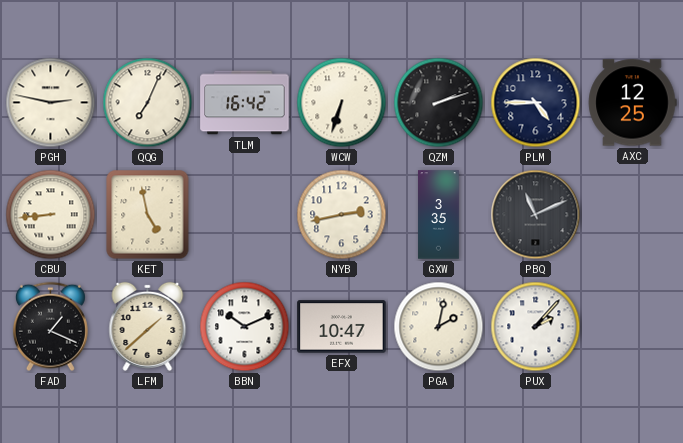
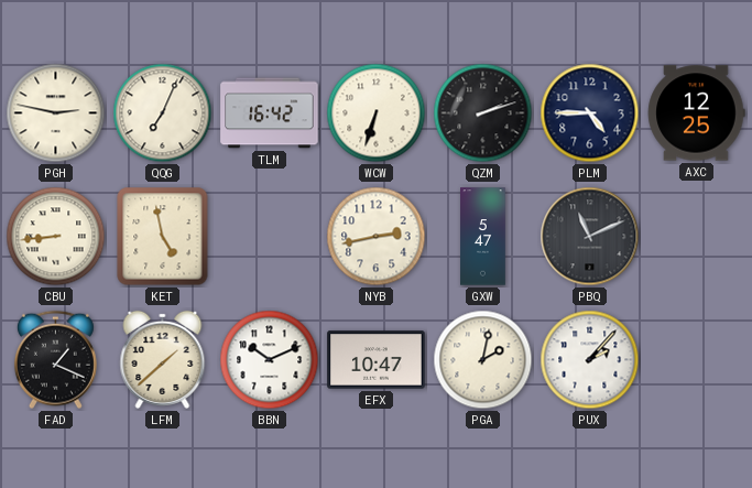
GXW: 3:35 -> 5:47
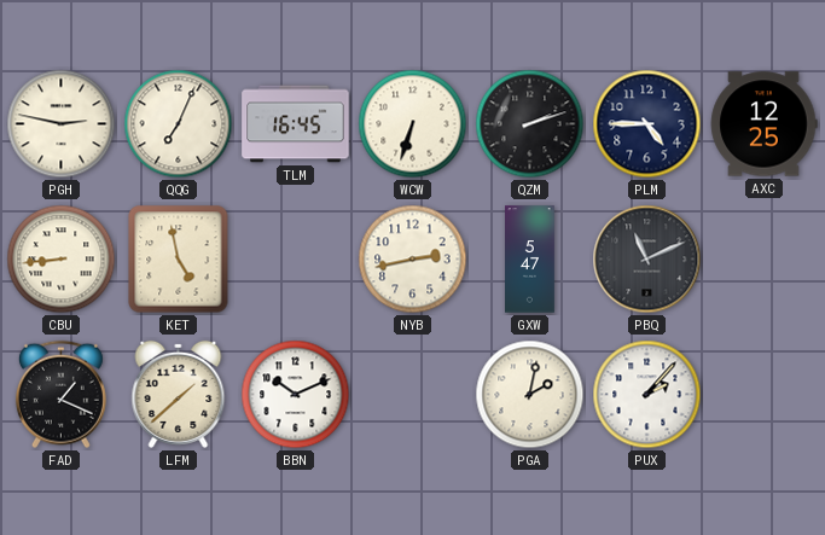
TLM: 16:42 -> 16:45
EFX: 10:47 -> none
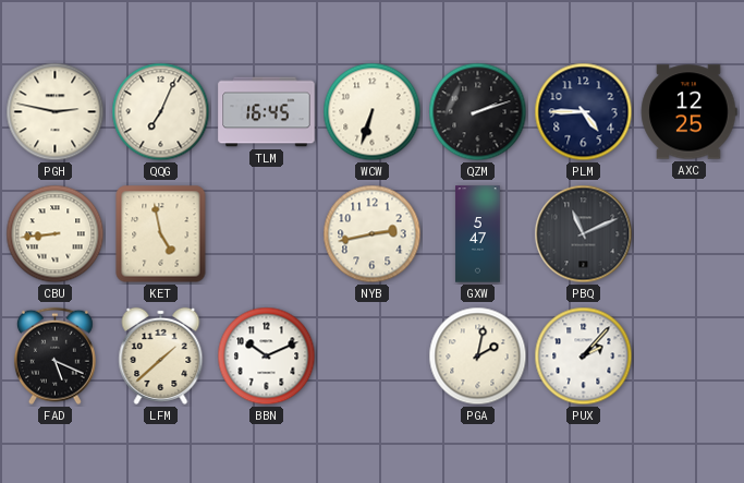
FAD: 1:19 -> 5:19
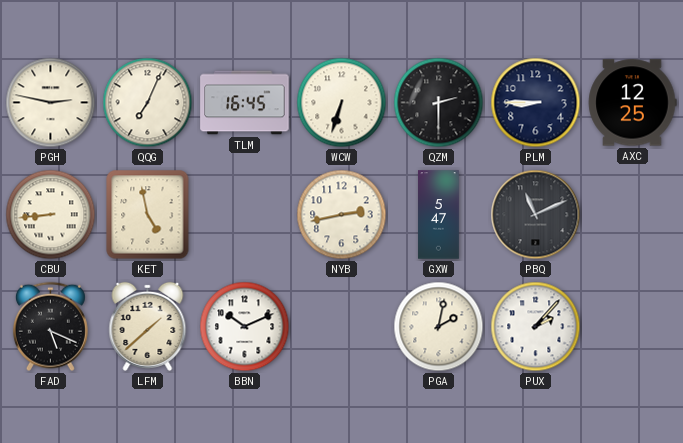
QZM: 2:12 -> 2:30
PLM: 4:45 -> 8:45
